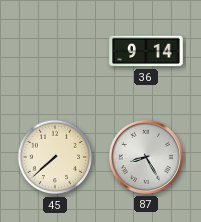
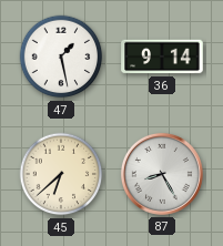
47: none -> 1:28
45: 7:38 -> 6:38
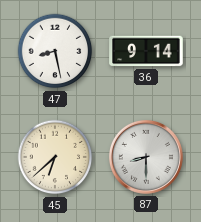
47: 1:28 -> 8:28
87: 8:25 -> 8:30
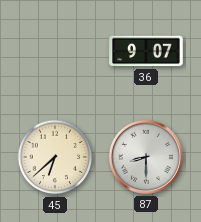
47: 8:28 -> none
36: 9:14 -> 9:07
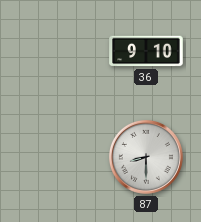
36: 9:07 -> 9:10
45: 6:38 -> none
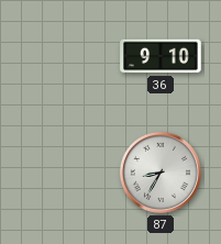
87: 8:30 -> 8:35
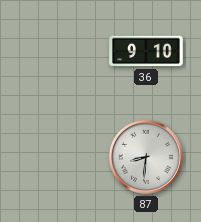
87: 8:35 -> 8:31
